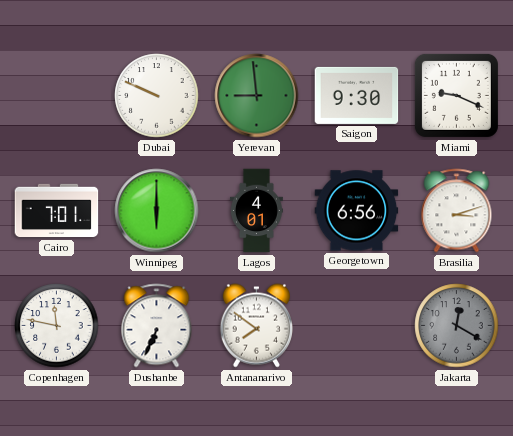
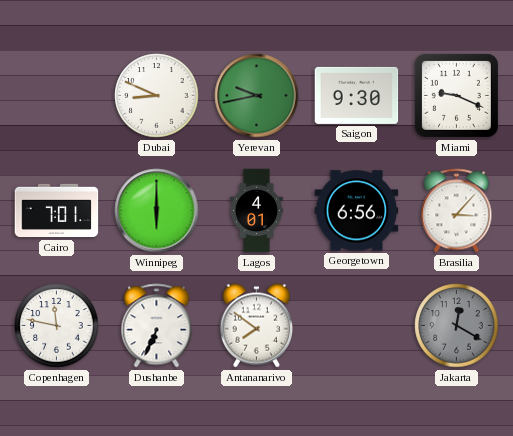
Dubai: 9:49 -> 8:49
Yerevan: 8:59 -> 9:43
Brasilia: 3:12 -> 3:07
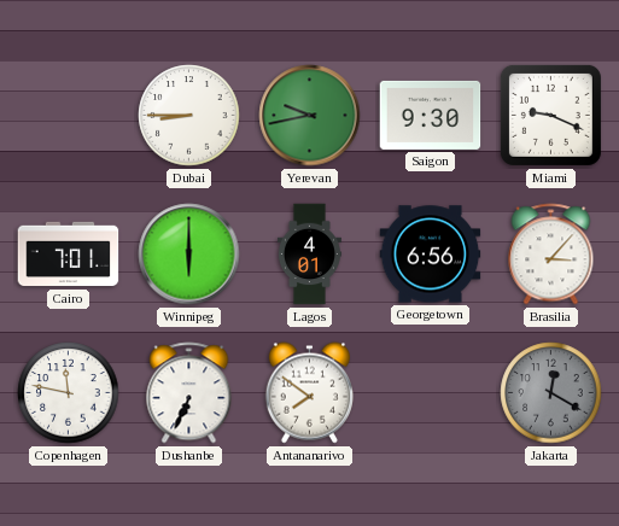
Dubai: 8:49 -> 8:45
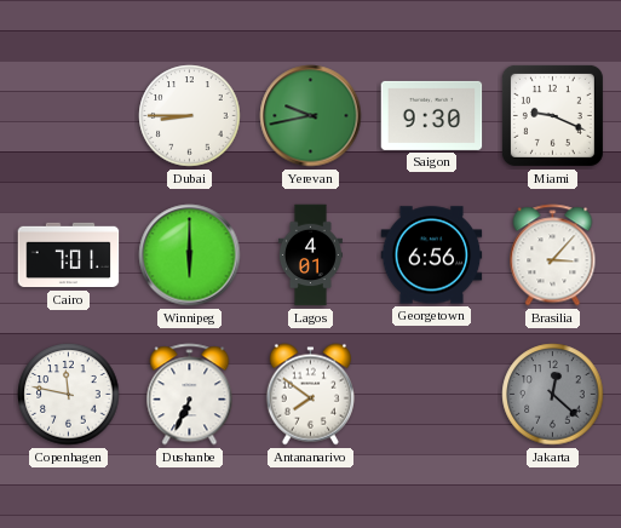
Jakarta: 12:20 -> 12:22
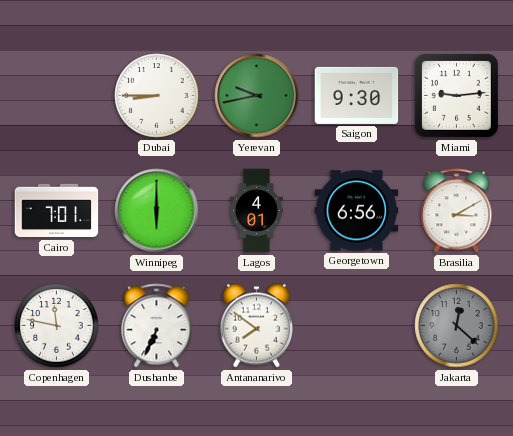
Miami: 9:19 -> 9:14
Brasilia: 3:07 -> 3:10
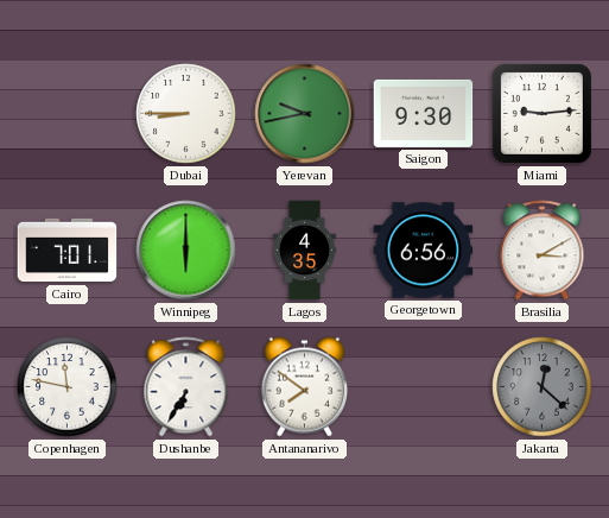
Lagos: 4:01 -> 4:35
Dushanbe: 6:34 -> 6:35
